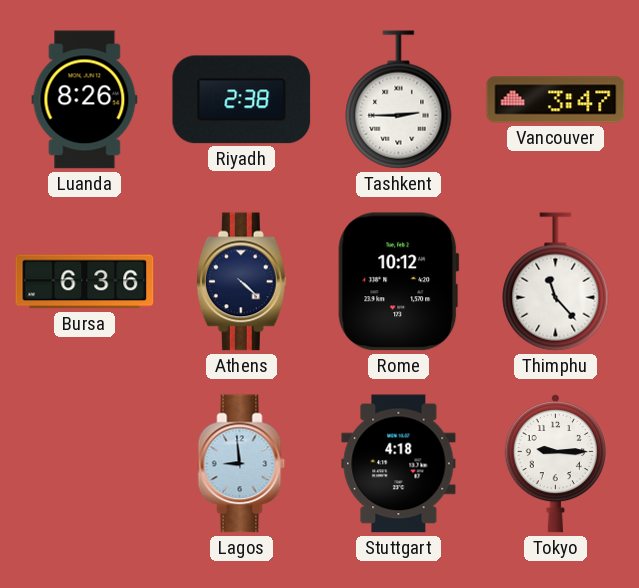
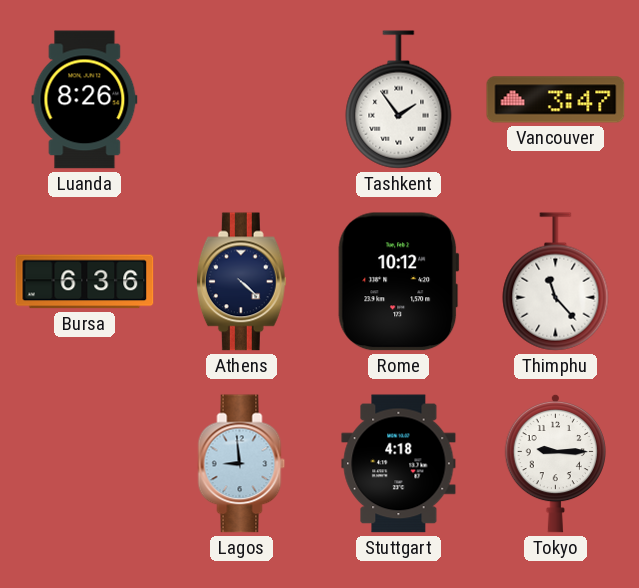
Riyadh: 2:38 -> none
Tashkent: 2:45 -> 1:54
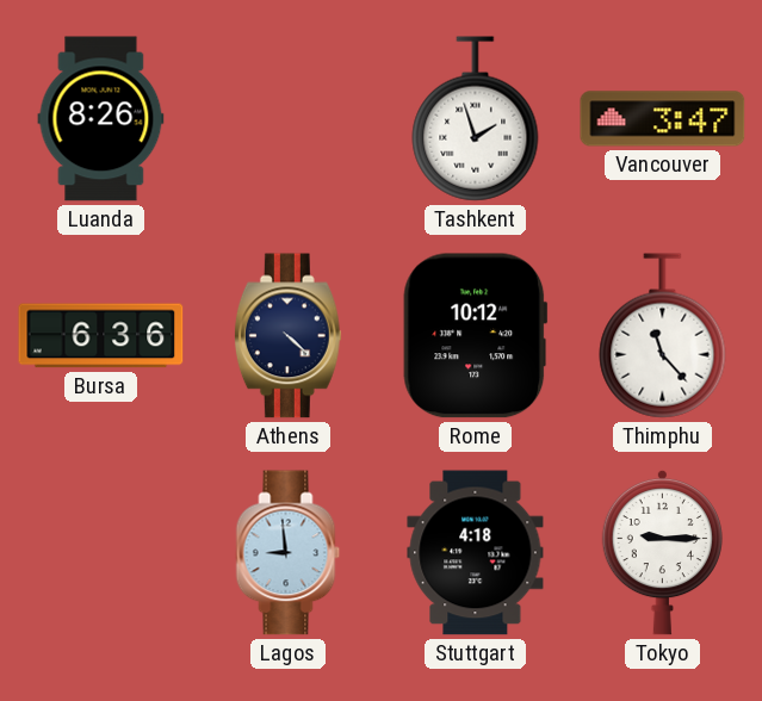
Tashkent: 1:54 -> 1:57
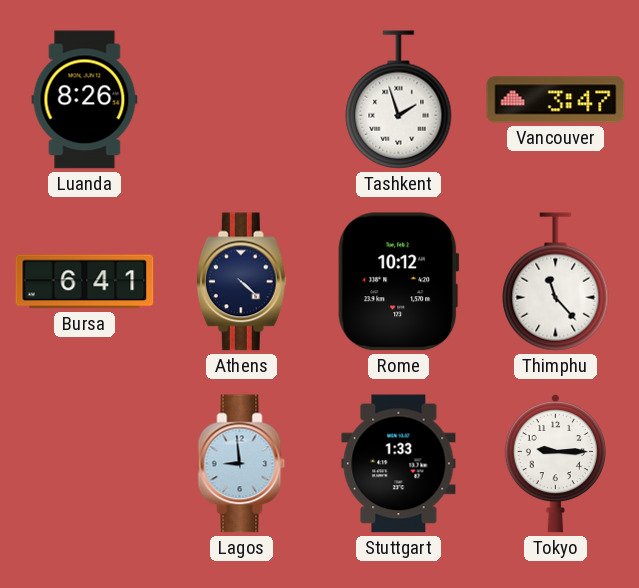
Bursa: 6:36 -> 6:41
Stuttgart: 4:18 -> 1:33
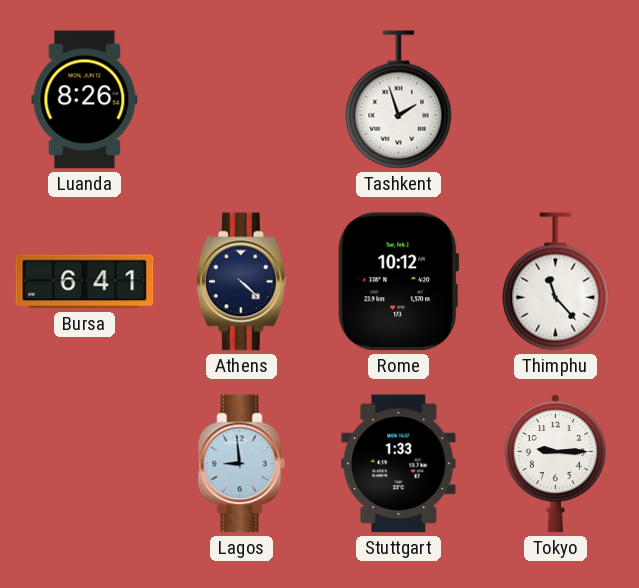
Vancouver: 3:47 -> none
